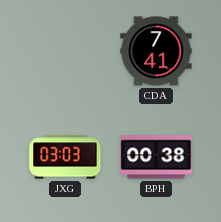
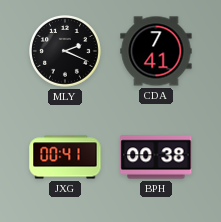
MLY: none -> 2:19
JXG: 03:03 -> 00:41
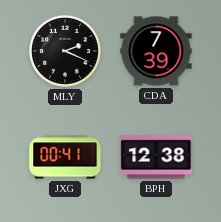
CDA: 7:41 -> 7:39
BPH: 00:38 -> 12:38
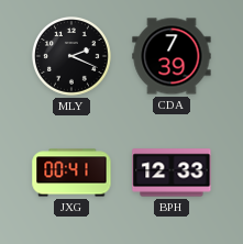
BPH: 12:38 -> 12:33
